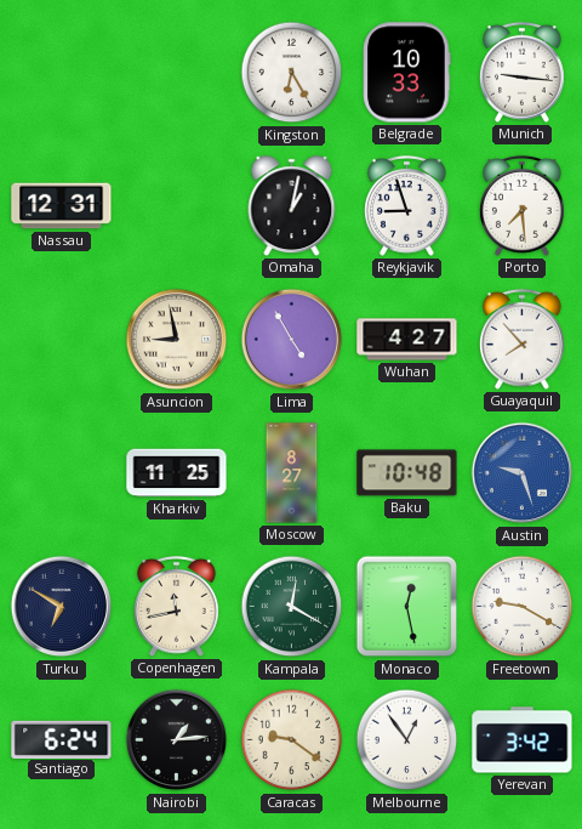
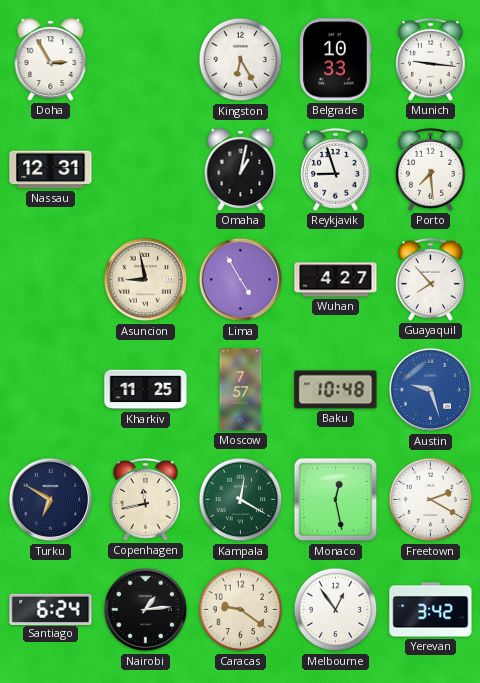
Doha: none -> 2:55
Moscow: 8:27 -> 7:57
Freetown: 9:20 -> 2:20
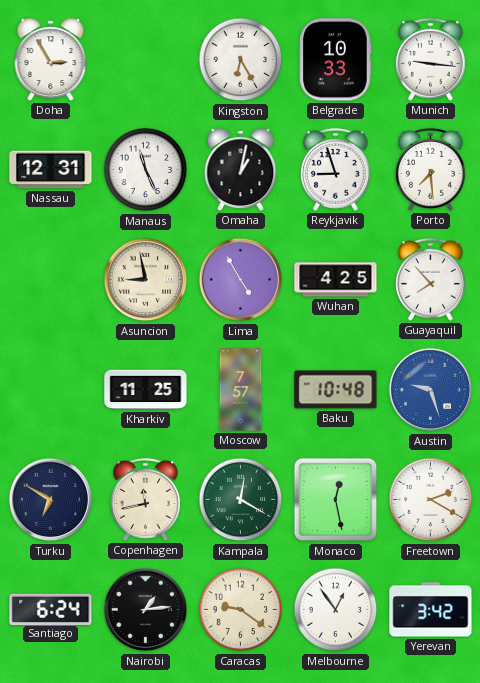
Manaus: none -> 11:26
Wuhan: 4:27 -> 4:25
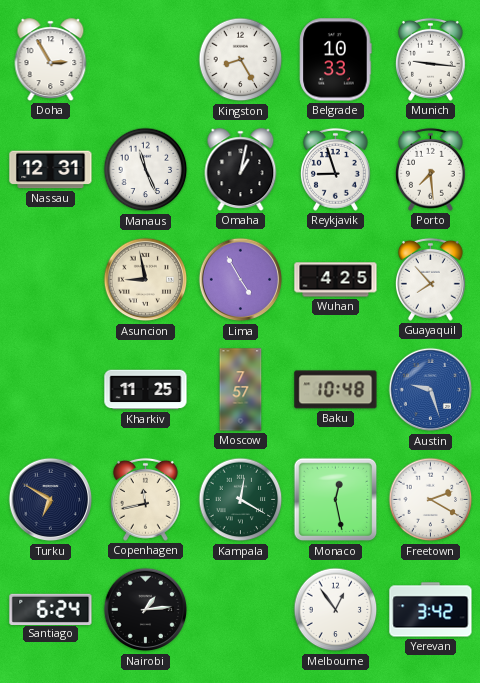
Kingston: 6:25 -> 8:25
Caracas: 9:21 -> none
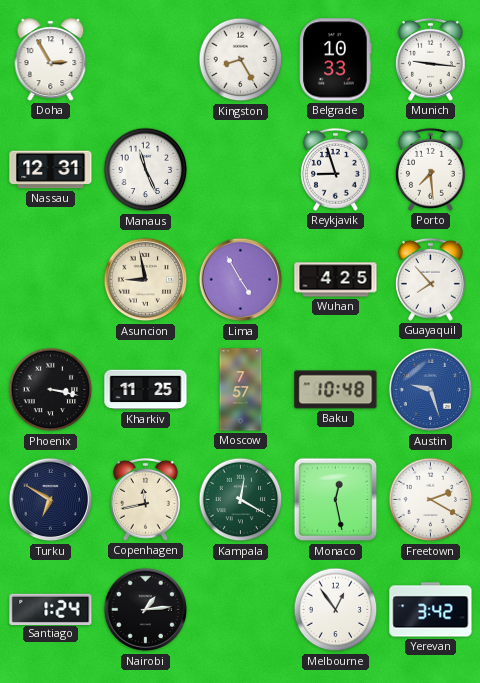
Omaha: 1:02 -> none
Phoenix: none -> 3:17
Santiago: 6:24 -> 1:24
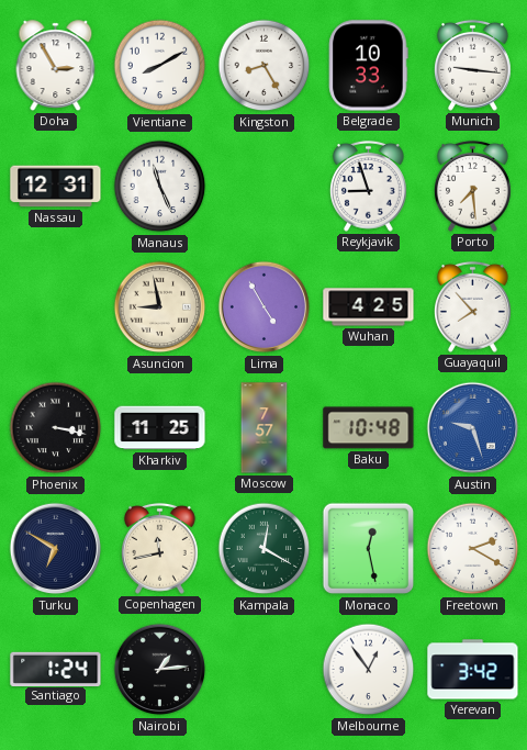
Vientiane: none -> 8:10
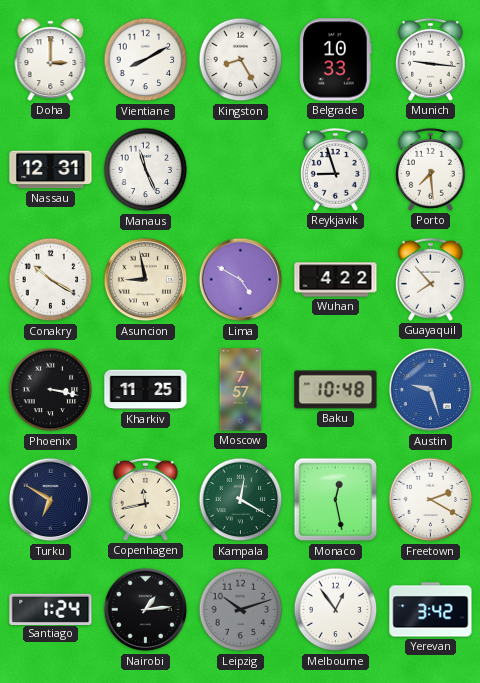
Doha: 2:55 -> 3:00
Conakry: none -> 10:20
Lima: 4:55 -> 4:50
Wuhan: 4:25 -> 4:22
Leipzig: none -> 10:12
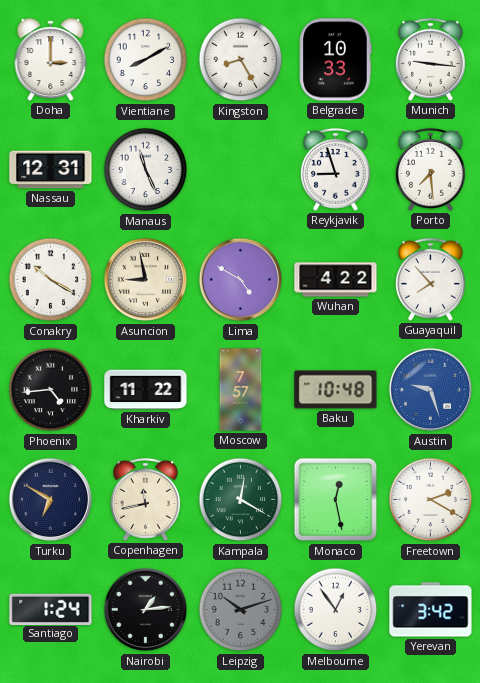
Phoenix: 3:17 -> 4:44
Kharkiv: 11:25 -> 11:22
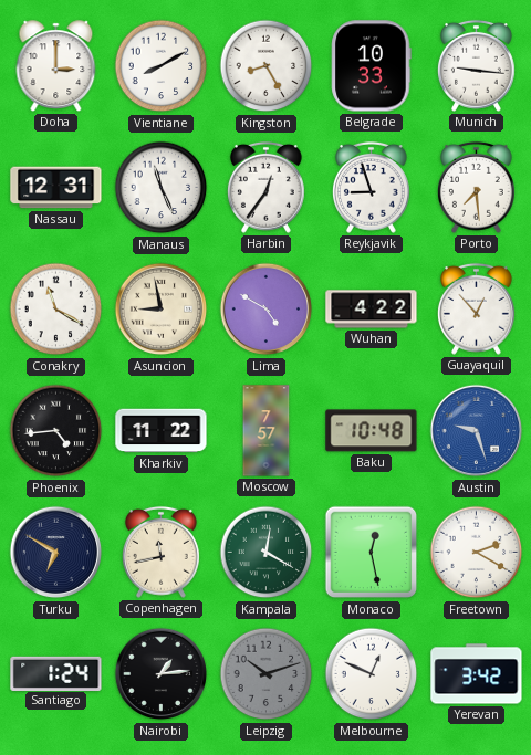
Harbin: none -> 12:36
Conakry: 10:20 -> 11:20
Guayaquil: 7:53 -> 12:53
Melbourne: 12:54 -> 12:49
